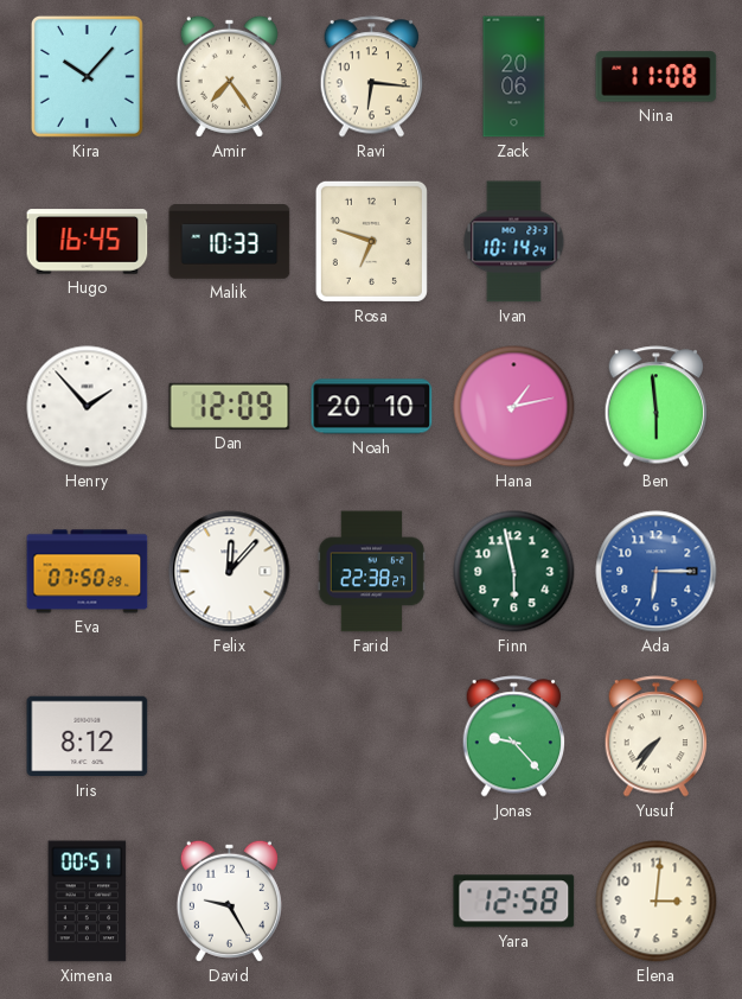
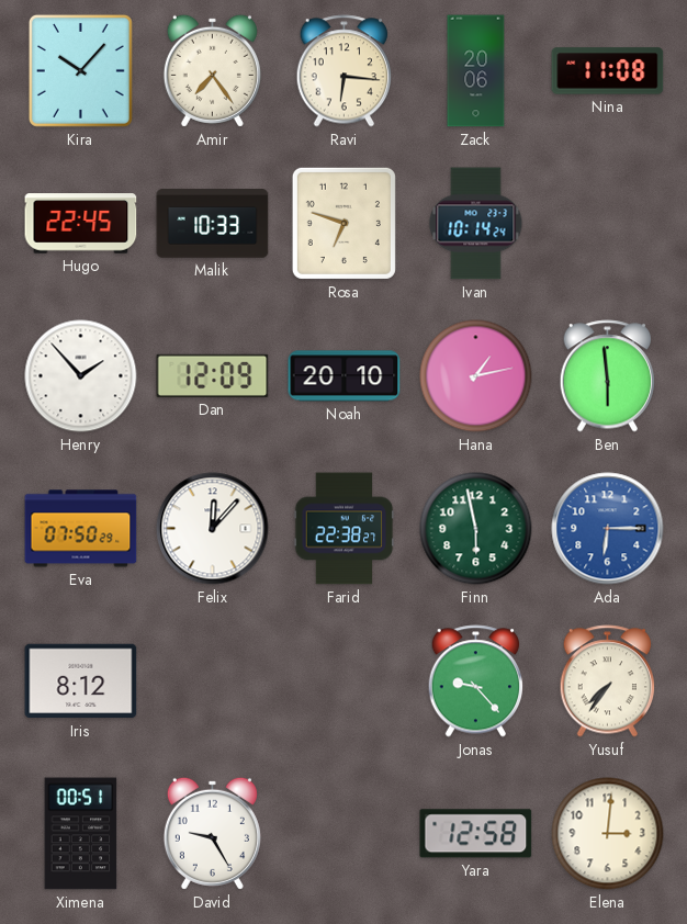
Hugo: 16:45 -> 22:45
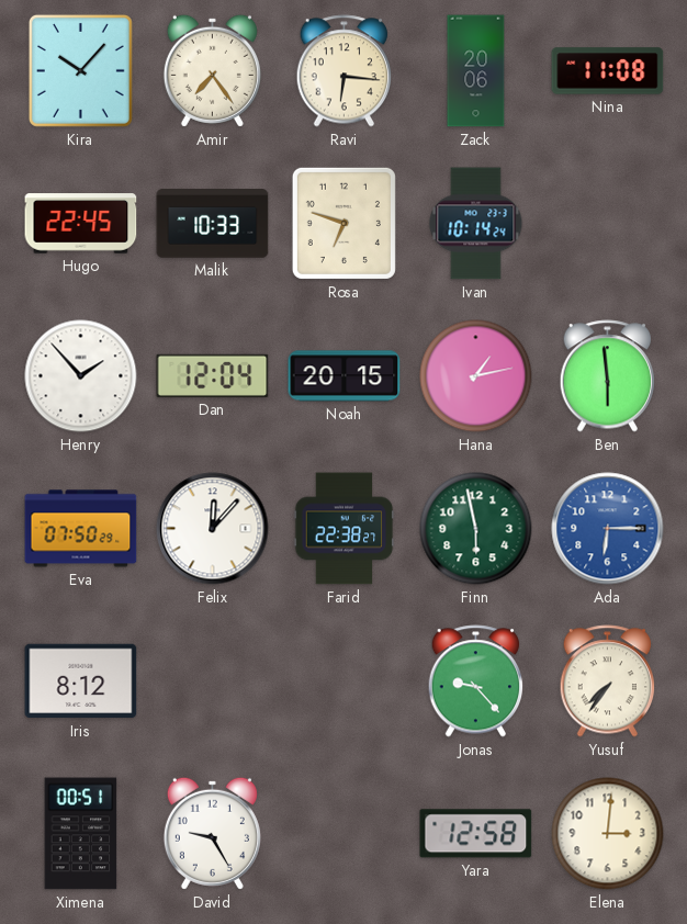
Dan: 12:09 -> 12:04
Noah: 20:10 -> 20:15
